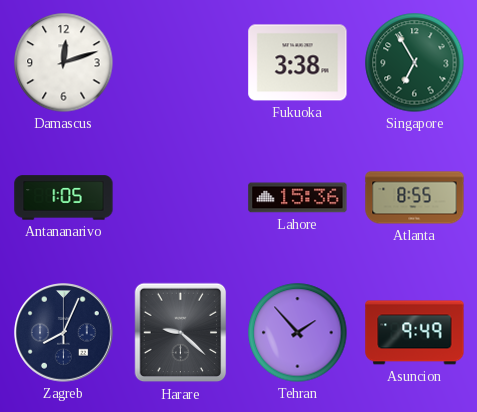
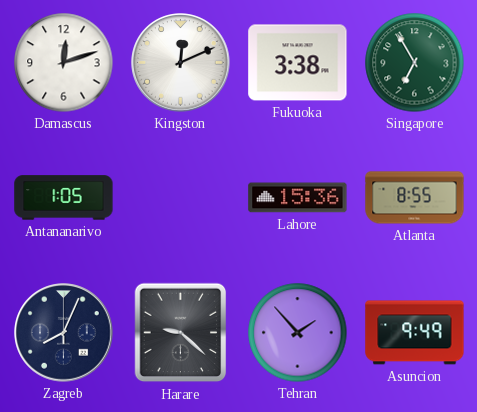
Kingston: none -> 12:11
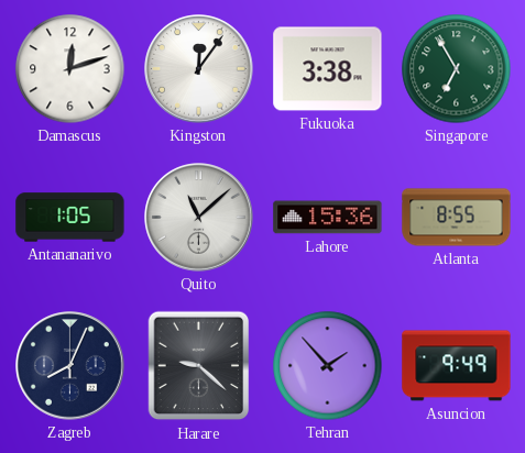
Kingston: 12:11 -> 12:06
Quito: none -> 11:08
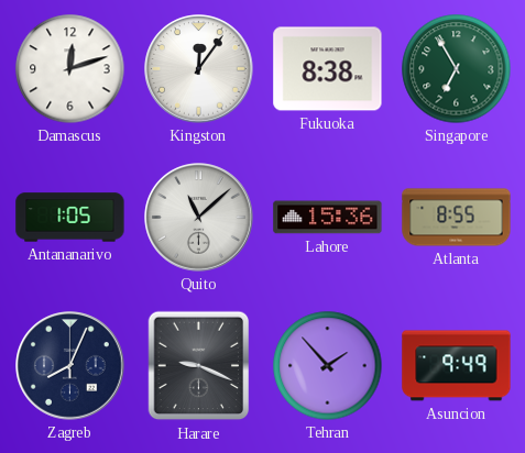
Fukuoka: 3:38 -> 8:38
Harare: 9:22 -> 9:19
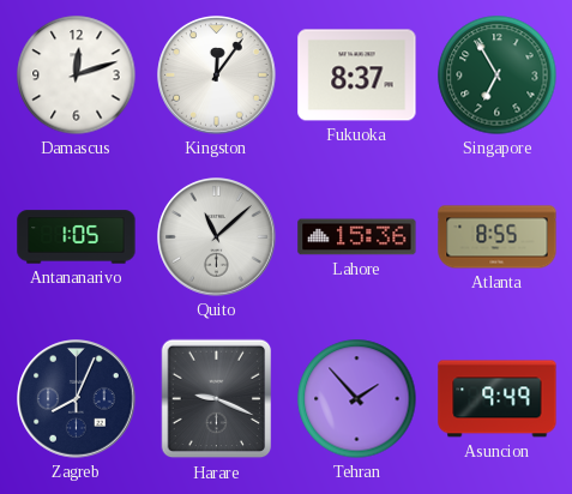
Fukuoka: 8:38 -> 8:37
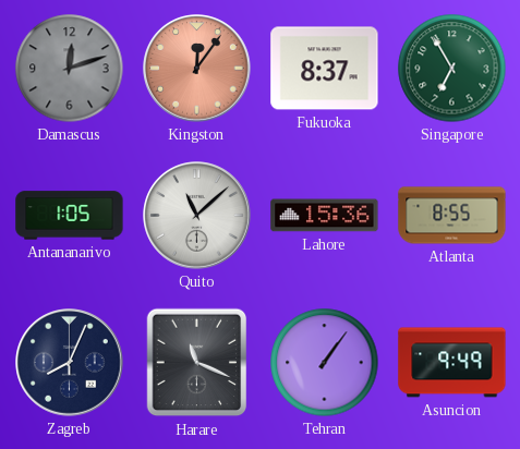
Damascus dial: white -> grey
Kingston dial: white -> salmon
Harare: 9:19 -> 11:19
Tehran: 1:53 -> 1:06
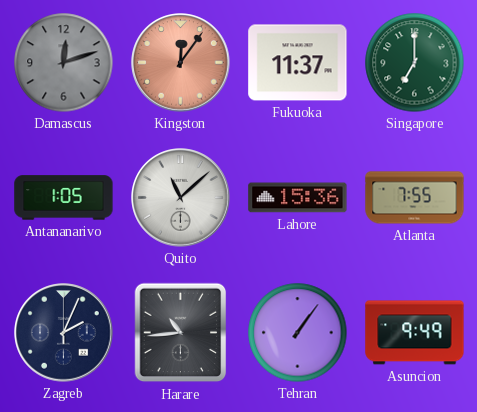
Fukuoka: 8:37 -> 11:37
Singapore: 6:55 -> 7:00
Atlanta: 8:55 -> 7:55
Zagreb: 8:04 -> 2:04
Harare: 11:19 -> 10:44
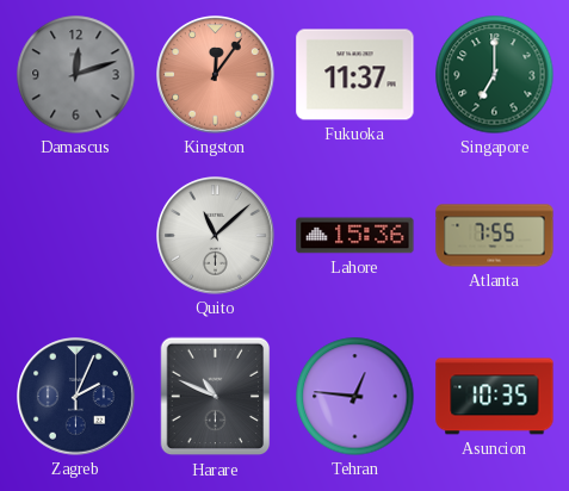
Antananarivo: 1:05 -> none
Harare: 10:44 -> 10:49
Tehran: 1:06 -> 12:46
Asuncion: 9:49 -> 10:35
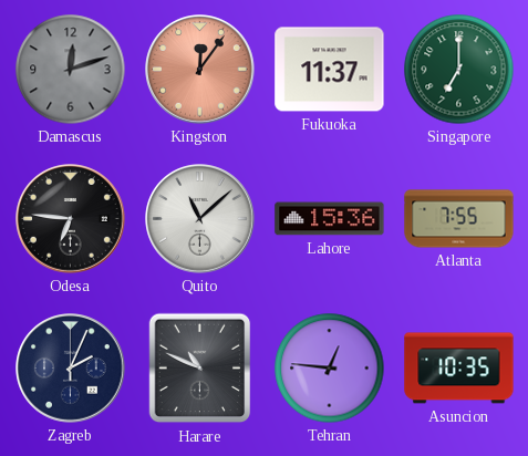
Odesa: none -> 6:46
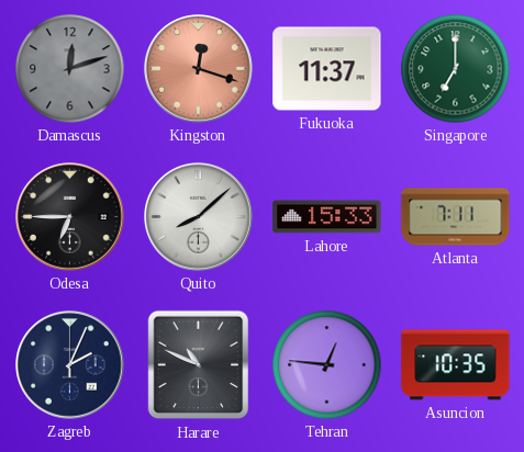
Kingston: 12:06 -> 12:18
Odesa: 6:46 -> 6:45
Quito: 11:08 -> 8:08
Lahore: 15:36 -> 15:33
Atlanta: 7:55 -> 7:11
